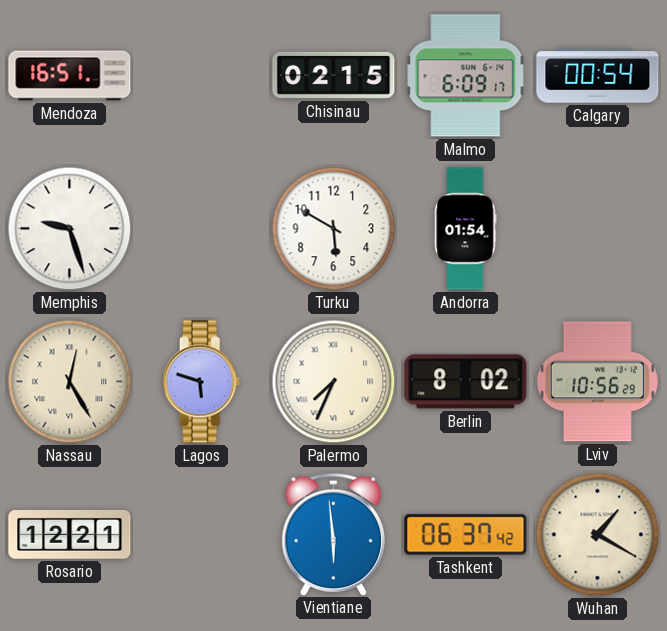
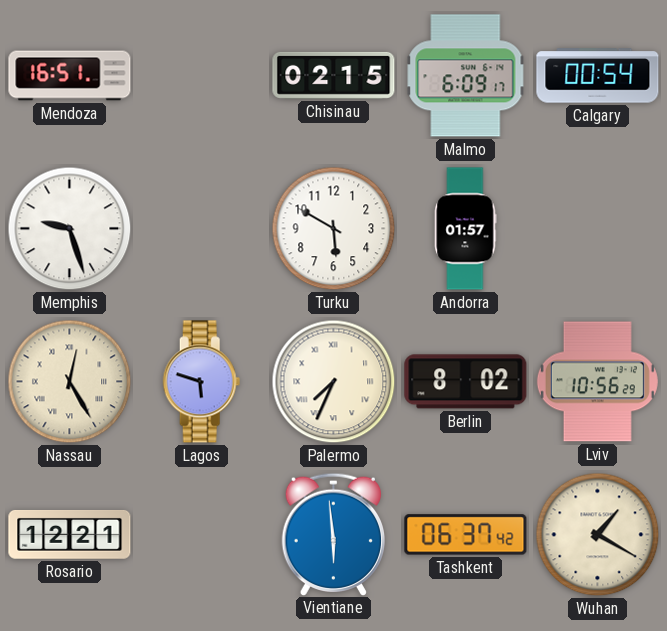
Andorra: 01:54 -> 01:57
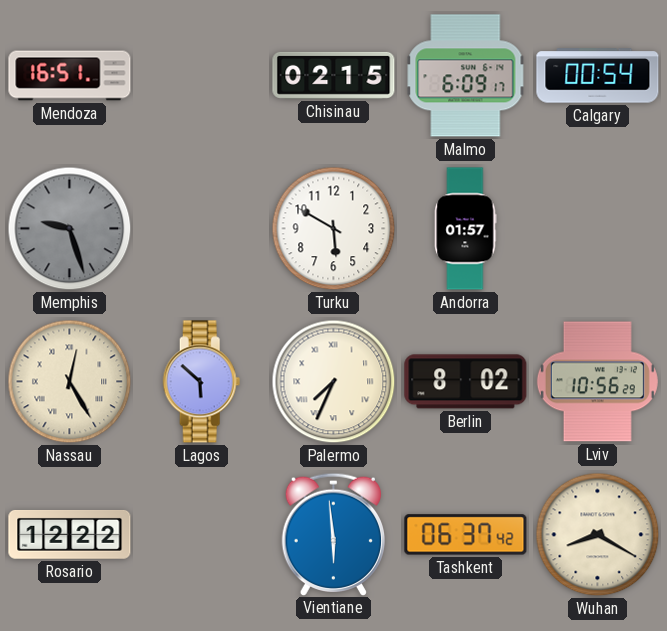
Memphis dial: white -> grey
Lagos: 5:48 -> 5:52
Rosario: 12:21 -> 12:22
Wuhan: 1:20 -> 8:20
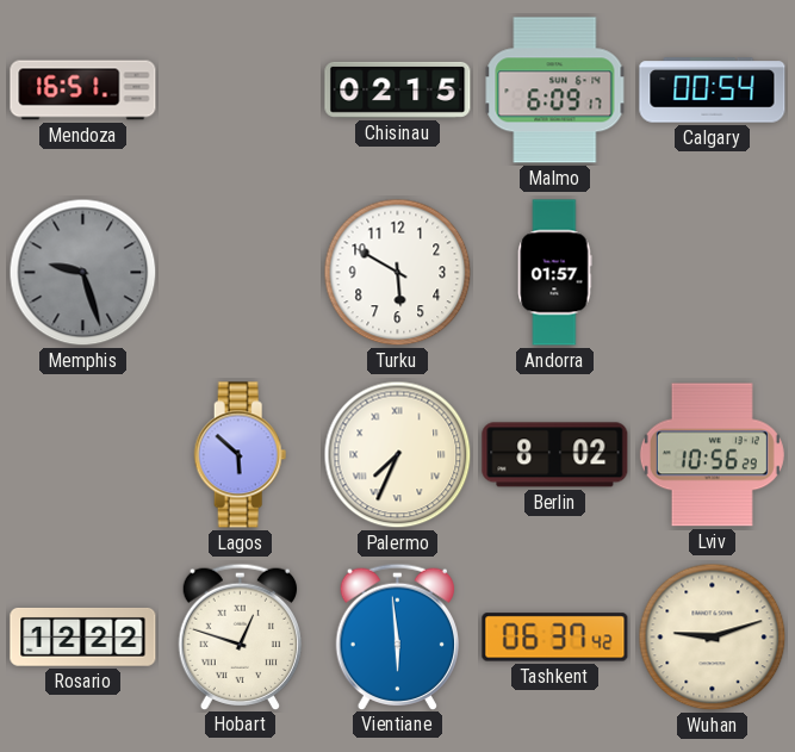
Nassau: 12:25 -> none
Hobart: none -> 12:48
Wuhan: 8:20 -> 9:12
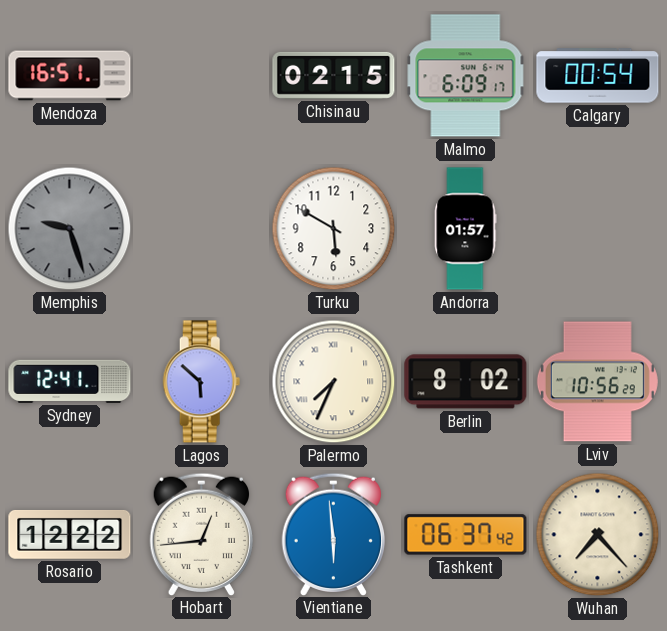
Sydney: none -> 12:41
Hobart: 12:48 -> 12:44
Wuhan: 9:12 -> 7:23
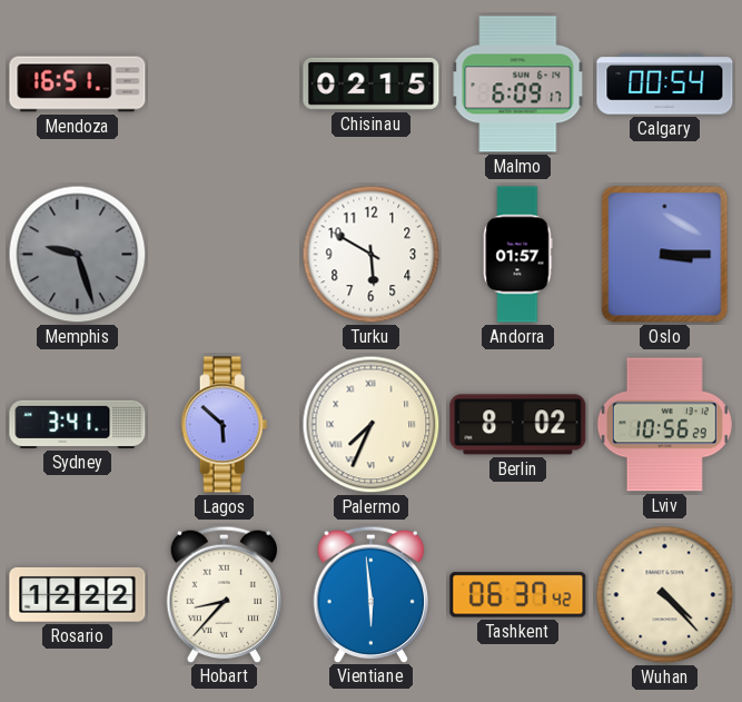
Oslo: none -> 3:15
Sydney: 12:41 -> 3:41
Hobart: 12:44 -> 8:37
Wuhan: 7:23 -> 4:23
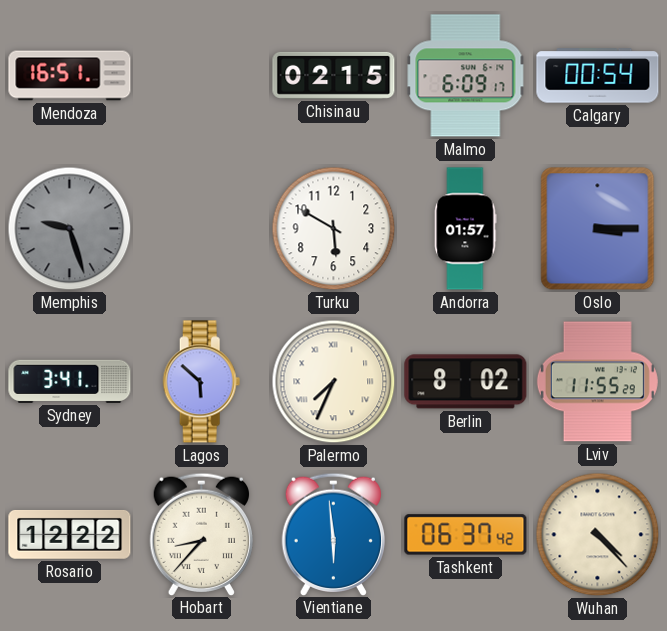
Lviv: 10:56 -> 11:55
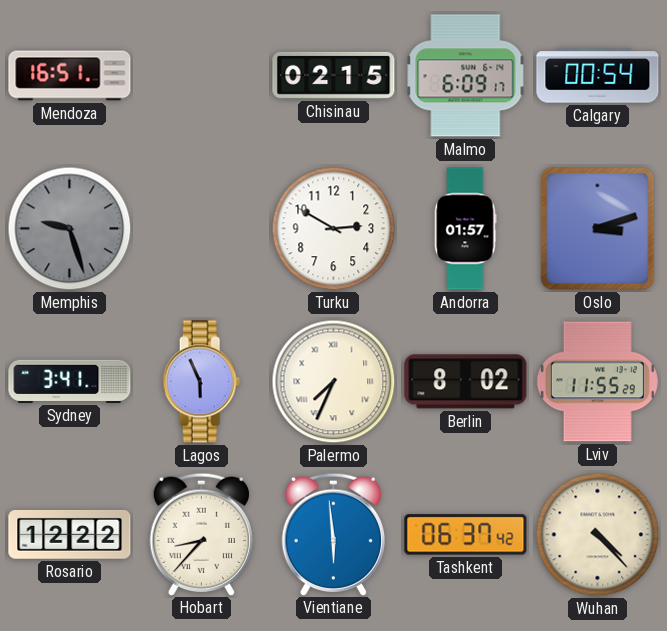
Turku: 5:50 -> 2:50
Oslo: 3:15 -> 3:12
Lagos: 5:52 -> 5:56
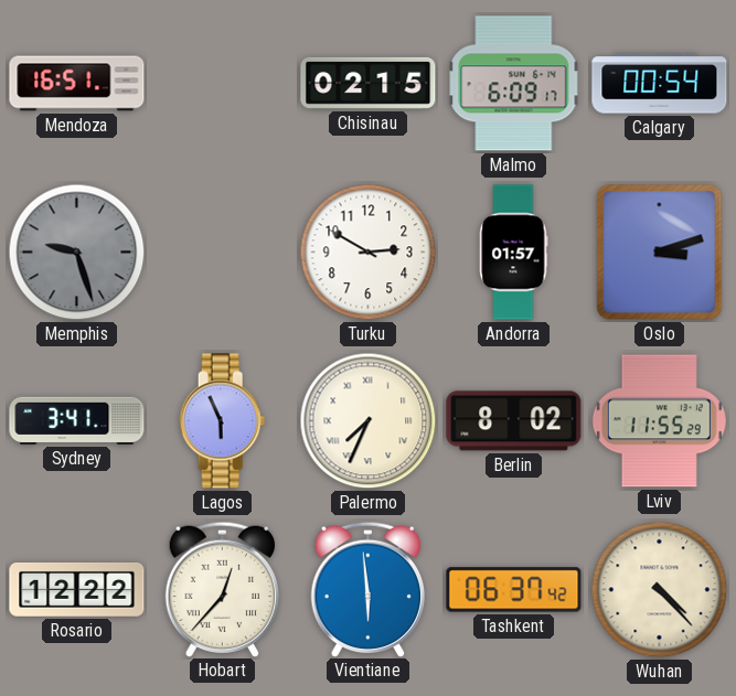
Hobart: 8:37 -> 12:37
